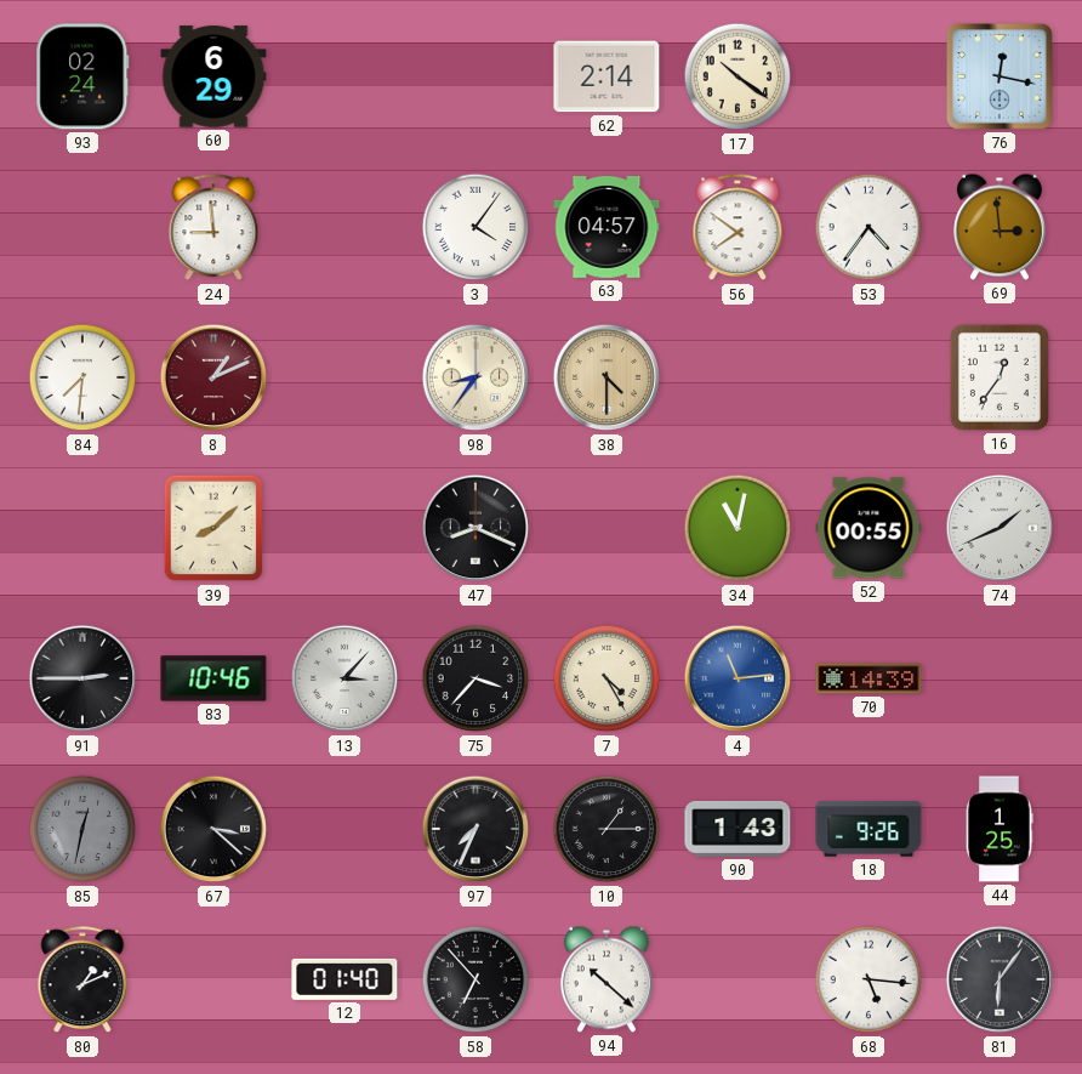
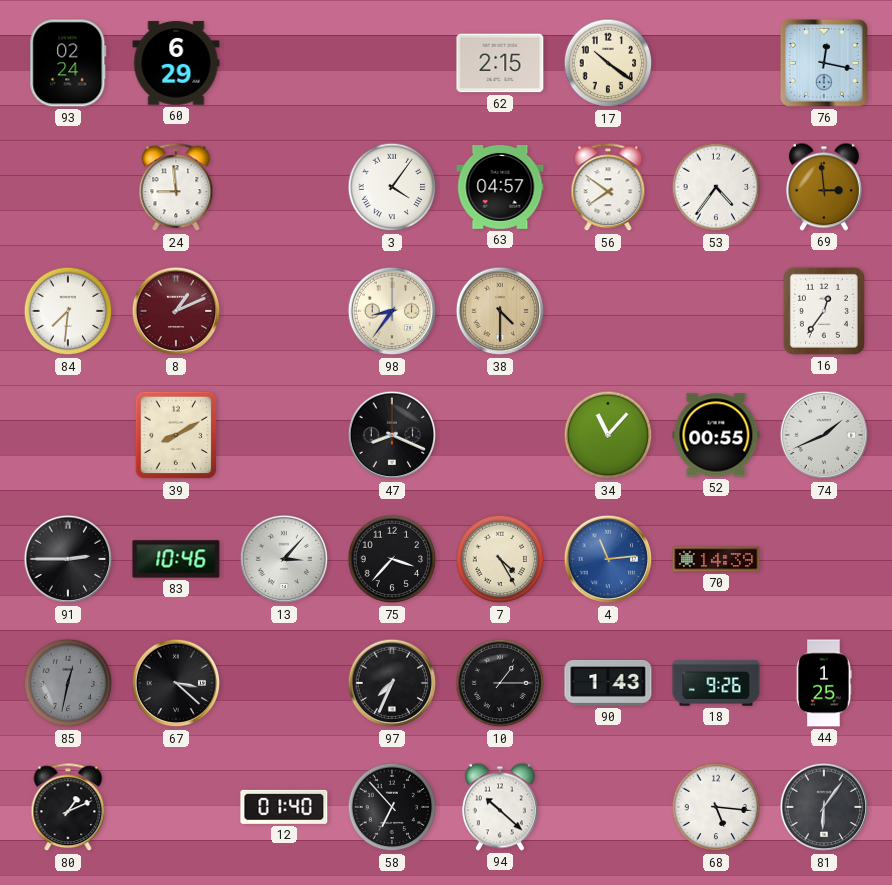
62: 2:14 -> 2:15
39: 8:08 -> 8:10
34: 11:02 -> 11:07
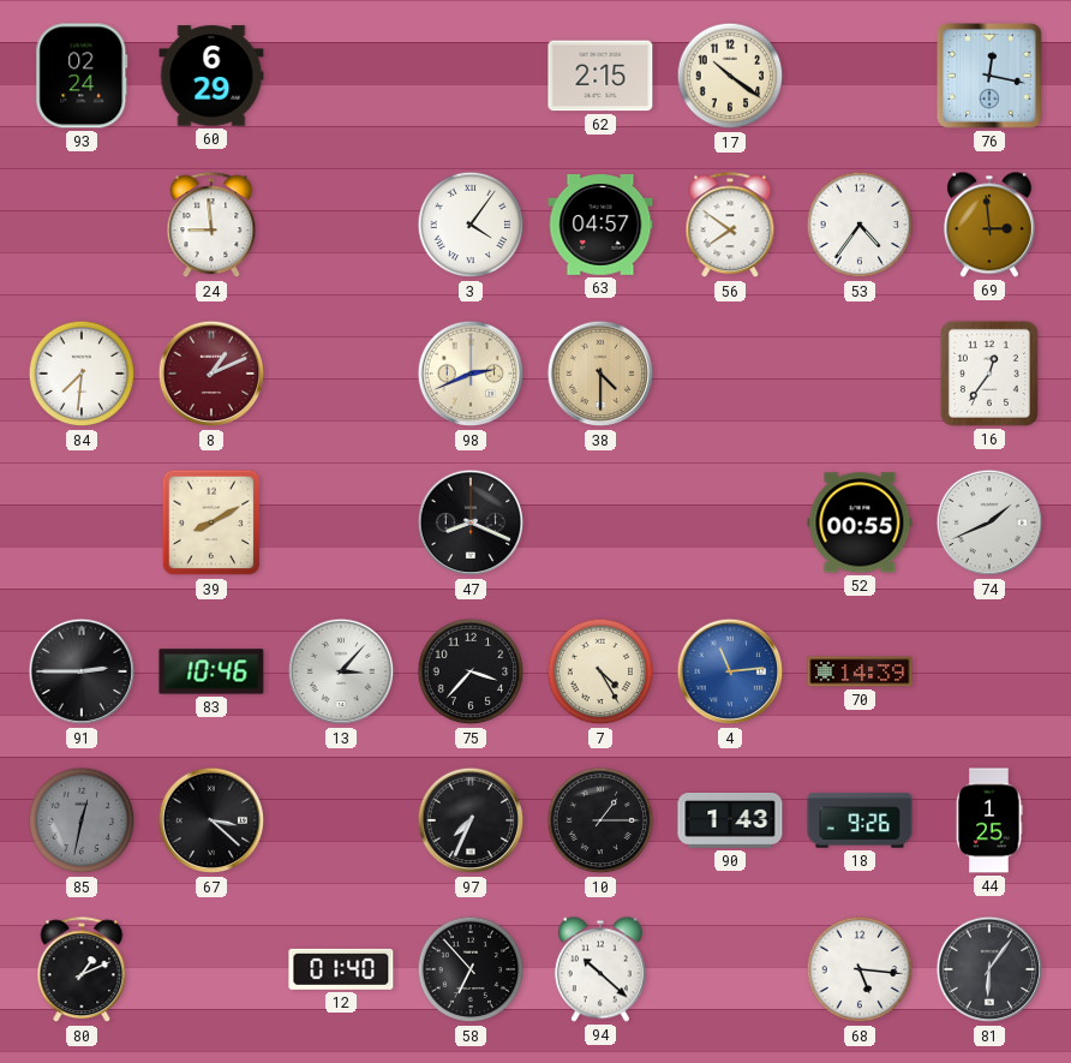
98: 8:36 -> 2:41
34: 11:07 -> none
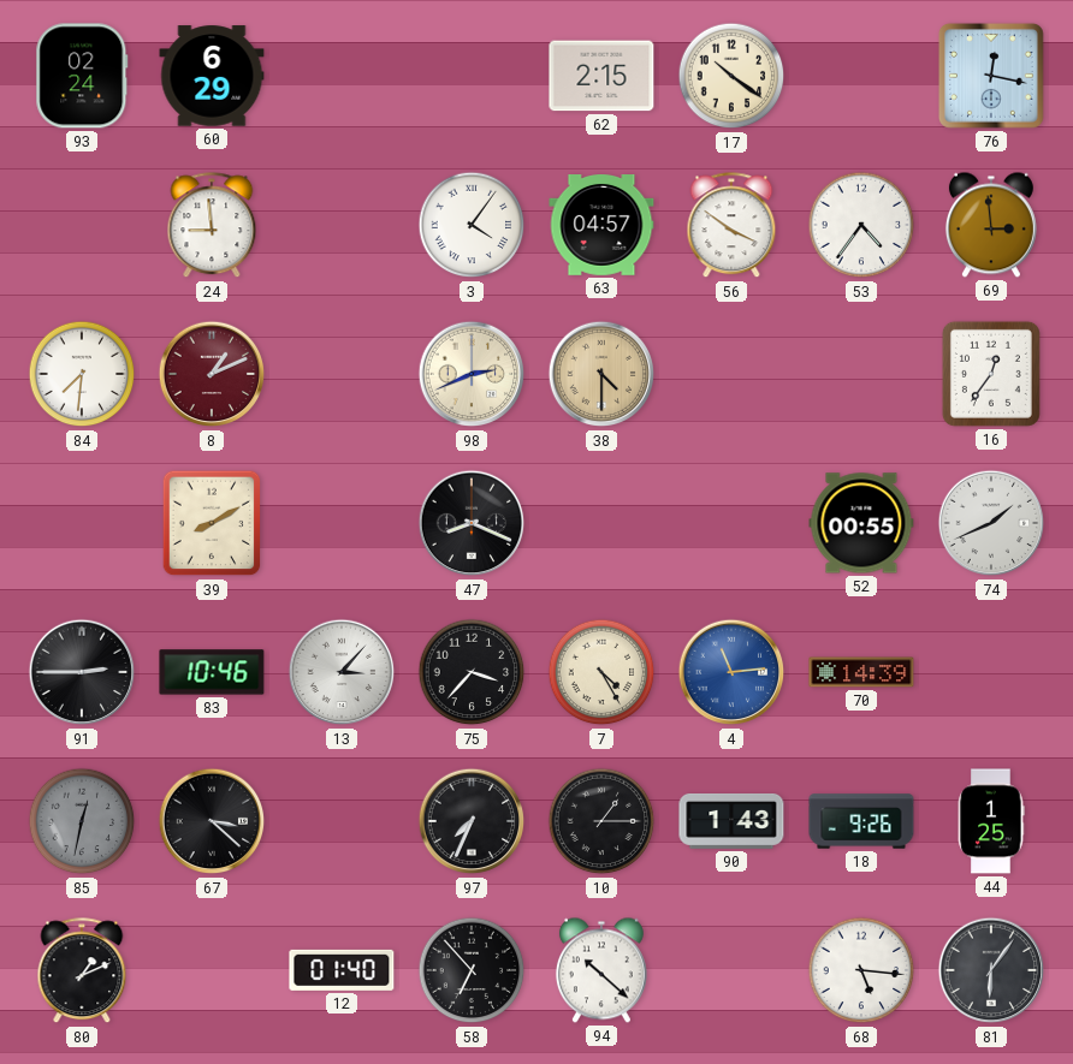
56: 7:51 -> 3:51
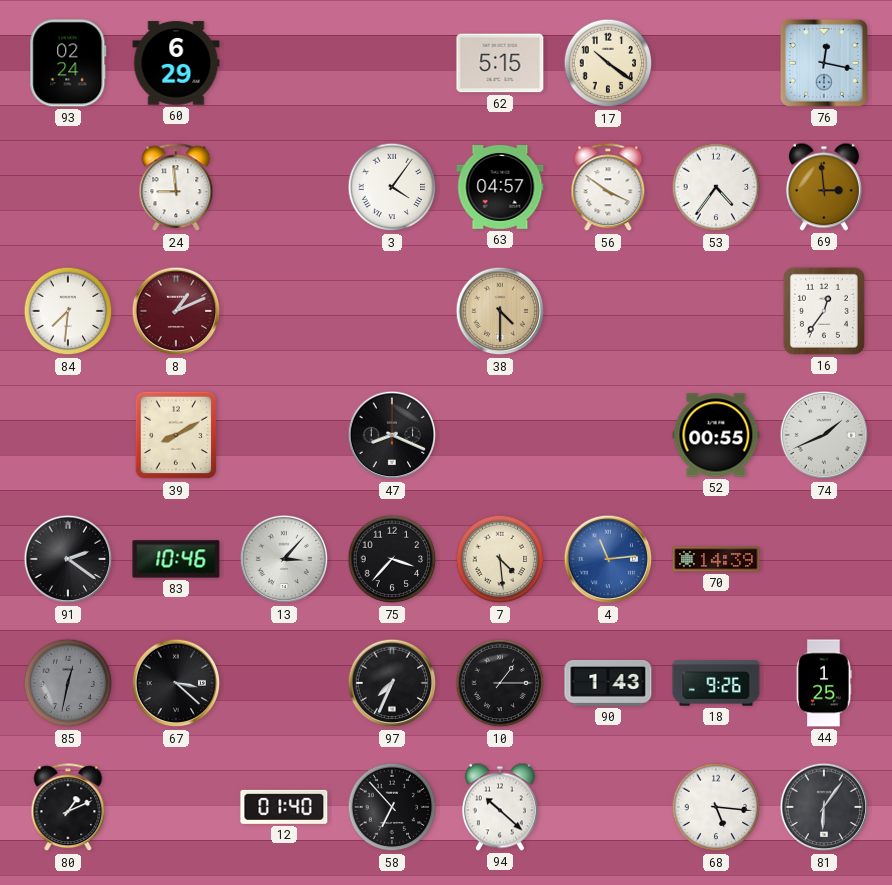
62: 2:15 -> 5:15
98: 2:41 -> none
91: 2:45 -> 2:21
7: 4:25 -> 4:29
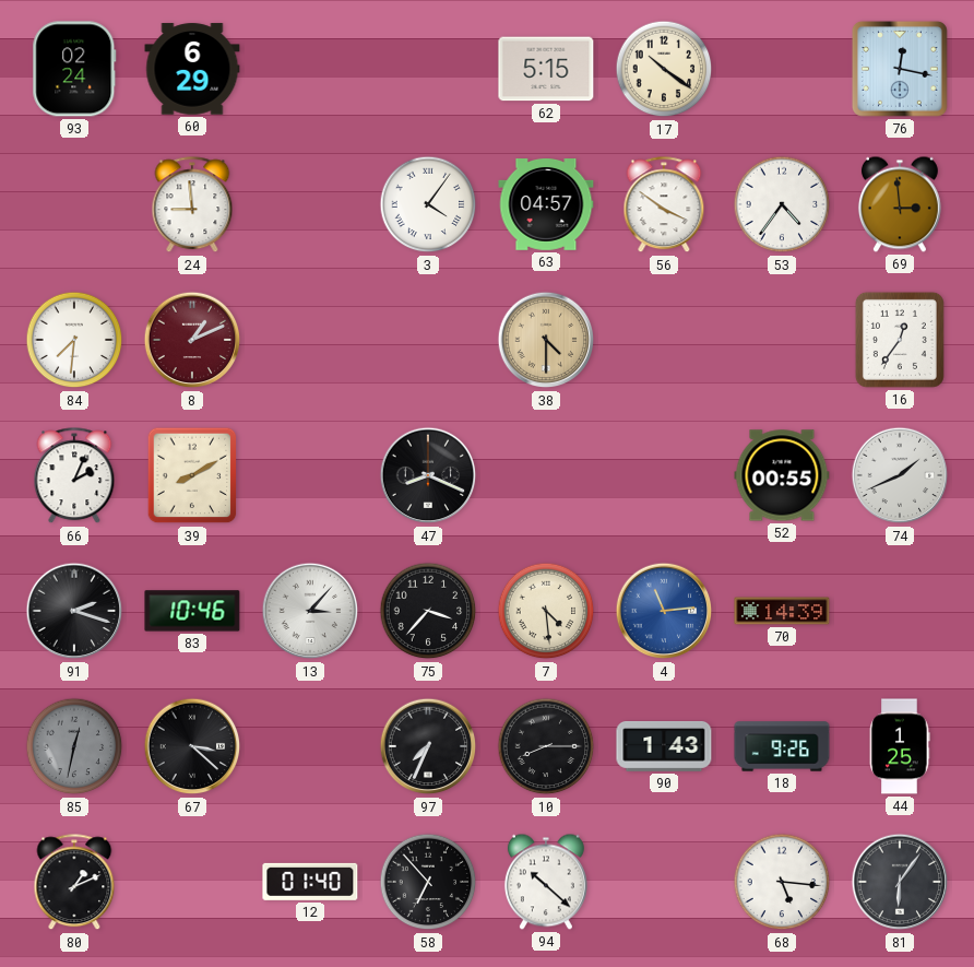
66: none -> 2:04
91: 2:21 -> 2:18
10: 1:15 -> 8:15
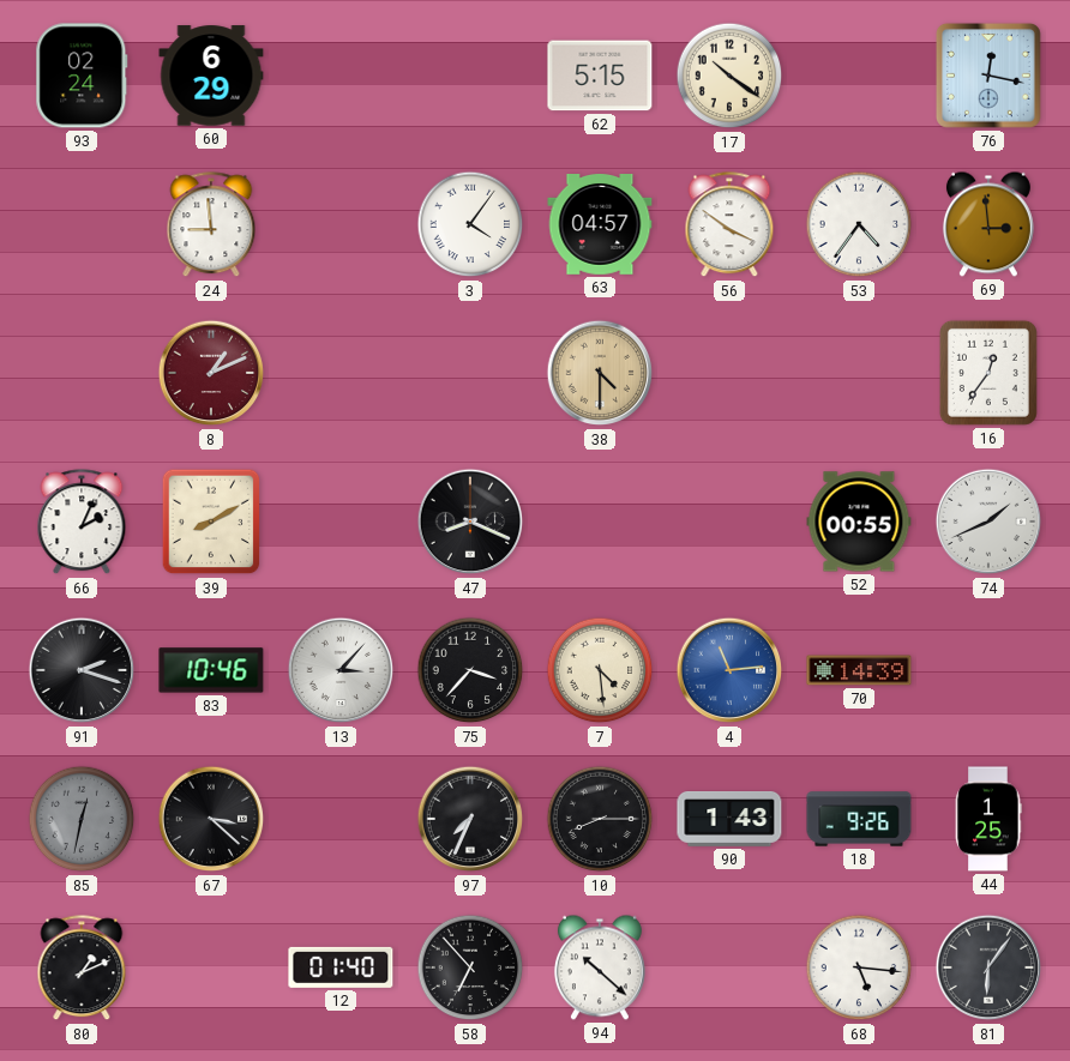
84: 7:31 -> none
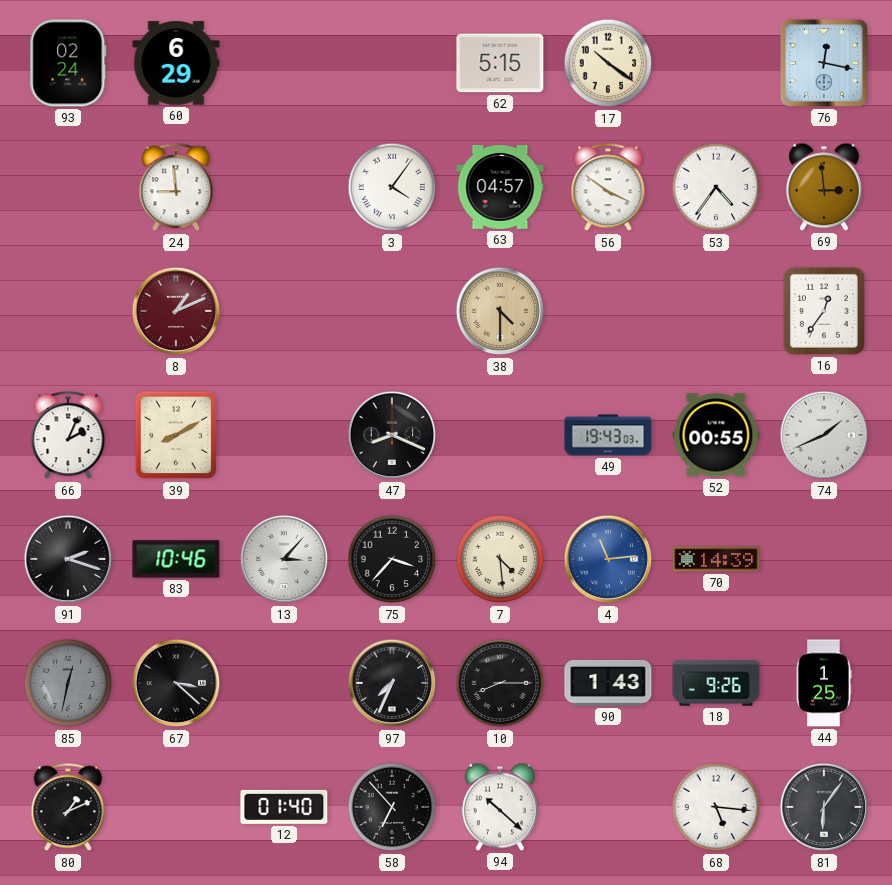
49: none -> 19:43
